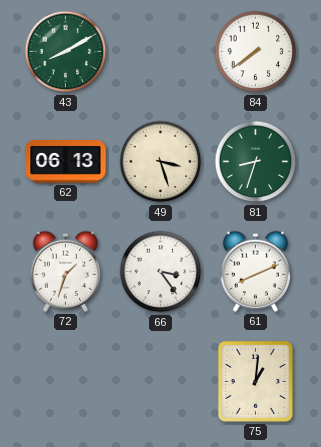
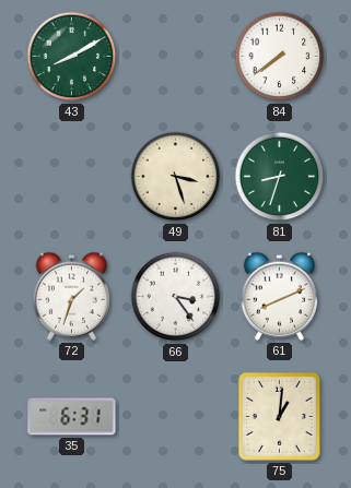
62: 06:13 -> none
35: none -> 6:31
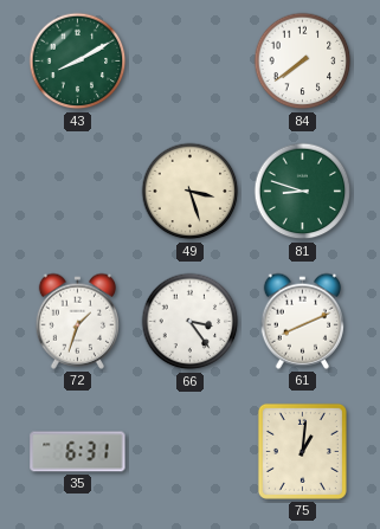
81: 8:33 -> 8:48
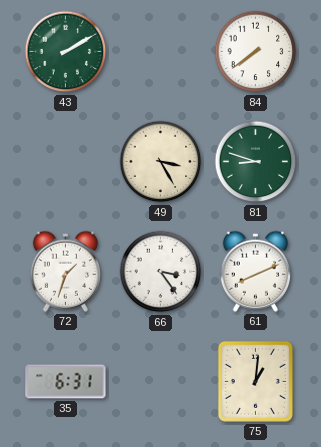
43: 8:10 -> 2:10
49: 3:27 -> 3:25
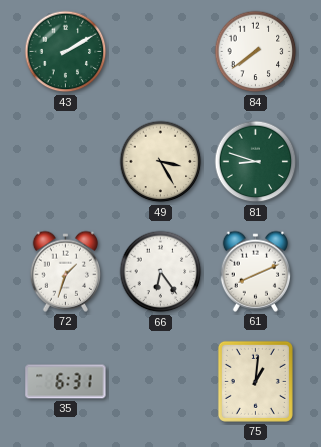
66: 3:24 -> 6:24
